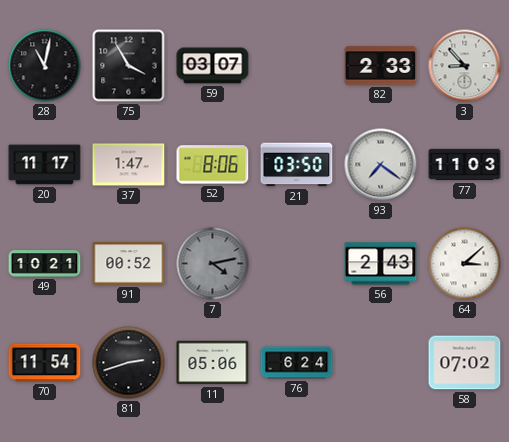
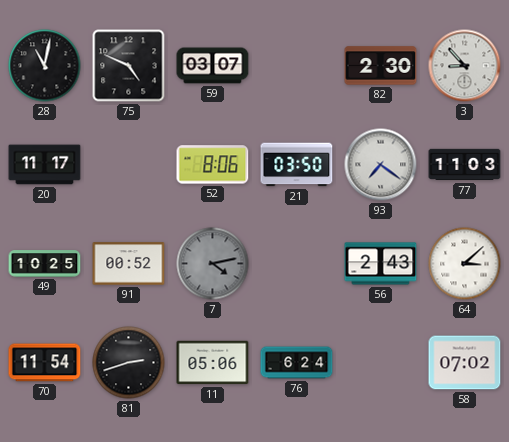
75: 3:55 -> 4:49
82: 2:33 -> 2:30
37: 1:47 -> none
49: 10:21 -> 10:25
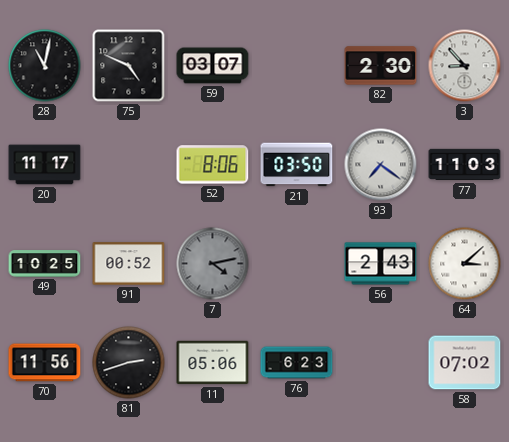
70: 11:54 -> 11:56
76: 6:24 -> 6:23
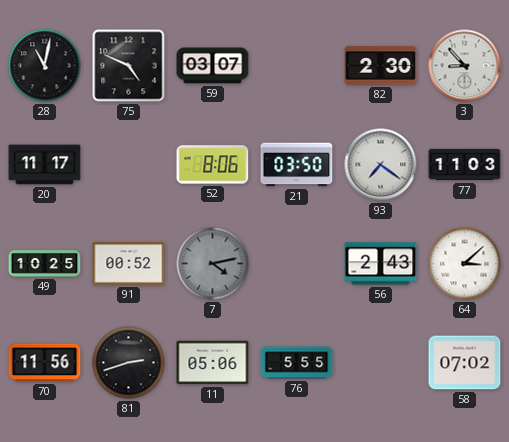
76: 6:23 -> 5:55
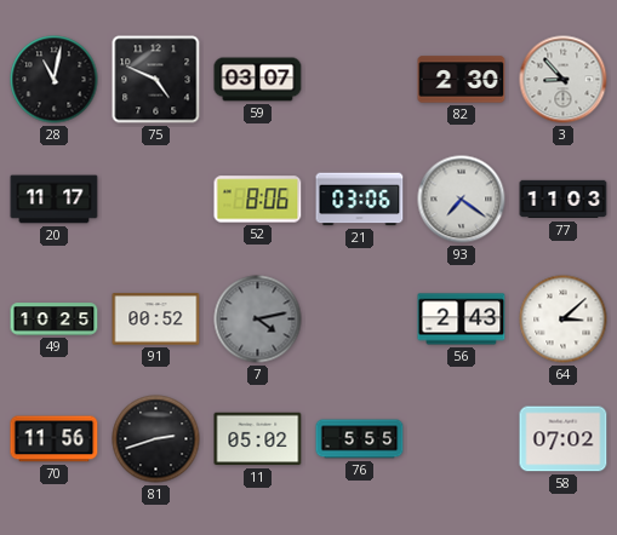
21: 03:50 -> 03:06
11: 05:06 -> 05:02
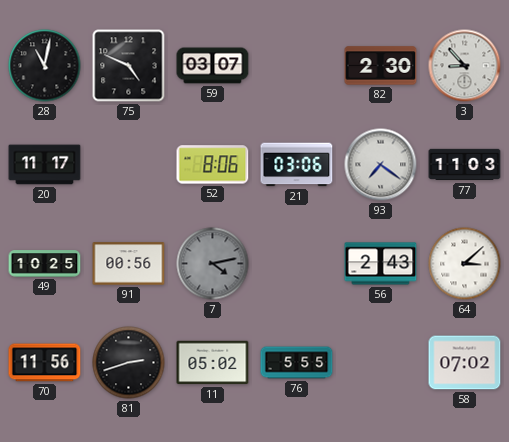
91: 00:52 -> 00:56
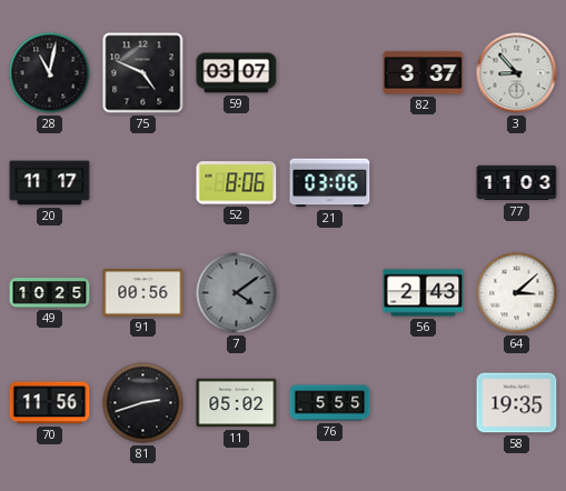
82: 2:30 -> 3:37
93: 7:21 -> none
7: 4:13 -> 4:09
58: 07:02 -> 19:35
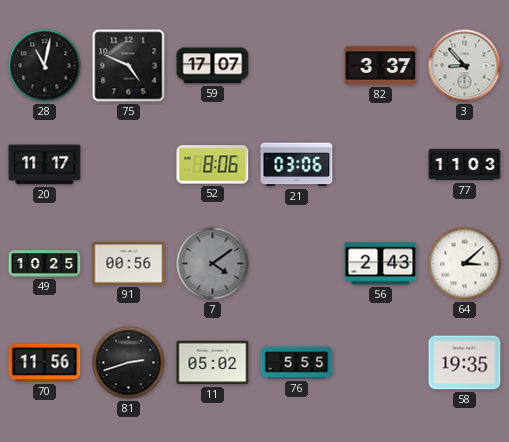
59: 03:07 -> 17:07
